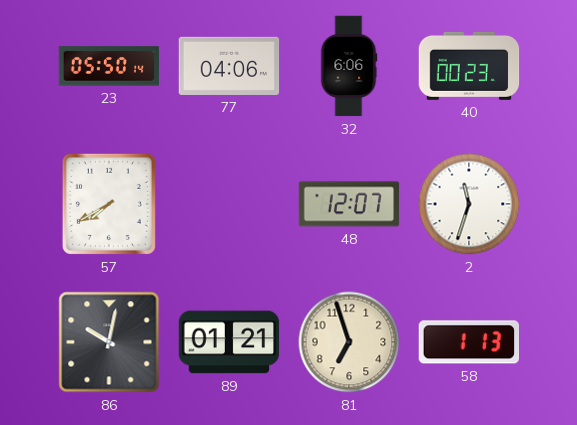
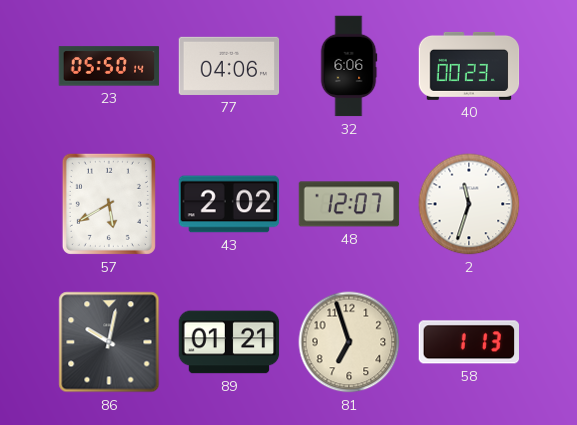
57: 7:40 -> 5:40
43: none -> 2:02
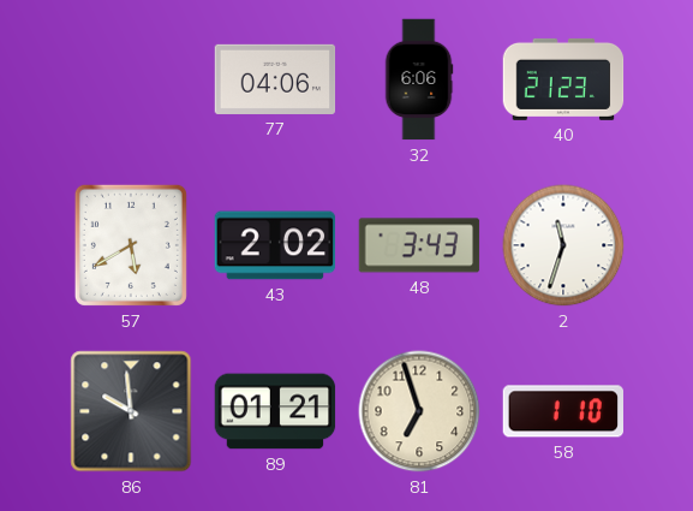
23: 05:50 -> none
40: 00:23 -> 21:23
48: 12:07 -> 3:43
86: 10:02 -> 9:59
58: 1:13 -> 1:10
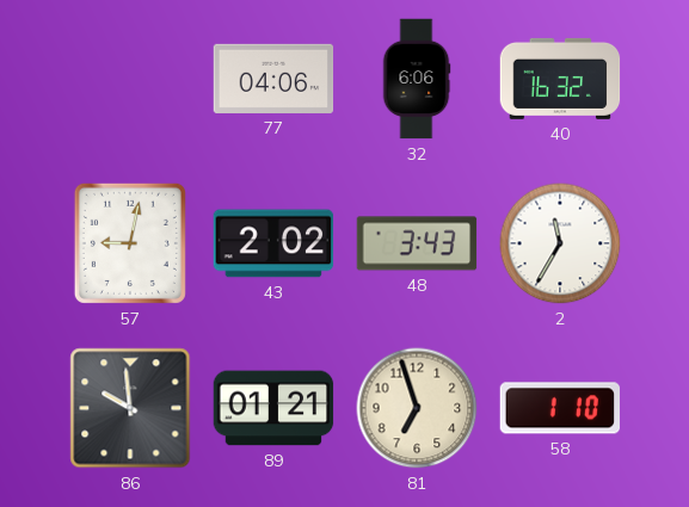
40: 21:23 -> 16:32
57: 5:40 -> 9:02
2: 11:33 -> 11:35
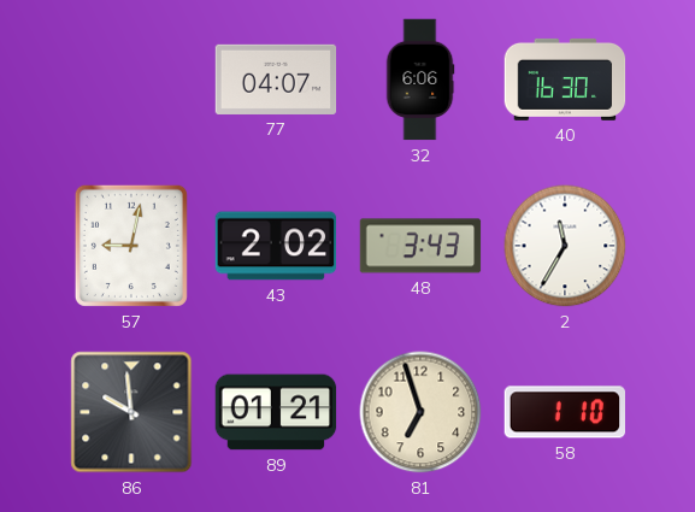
77: 04:06 -> 04:07
40: 16:32 -> 16:30
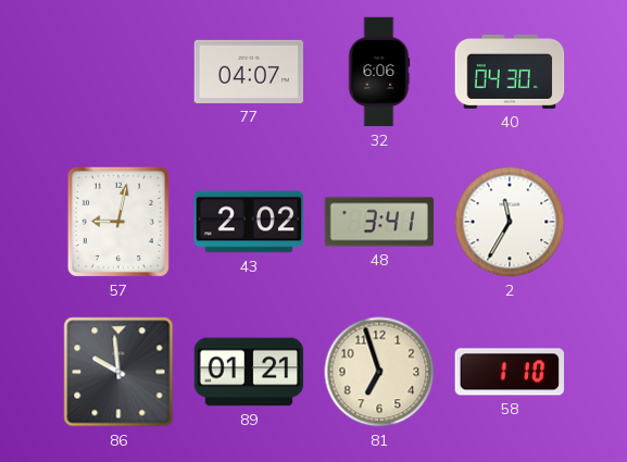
40: 16:30 -> 04:30
48: 3:43 -> 3:41
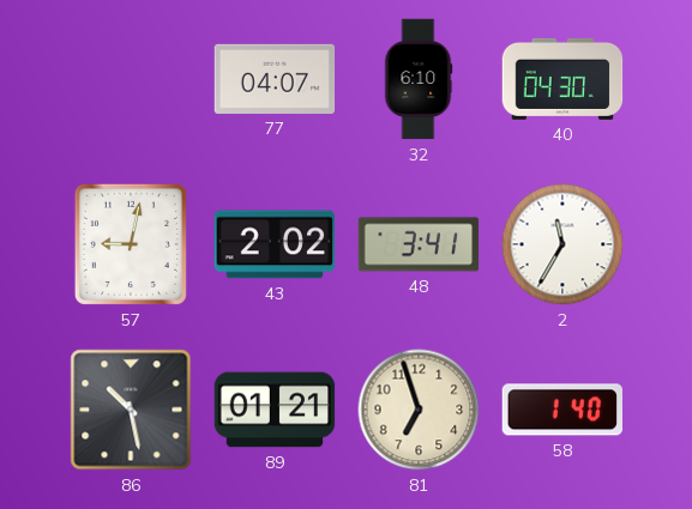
32: 6:06 -> 6:10
86: 9:59 -> 10:28
58: 1:10 -> 1:40
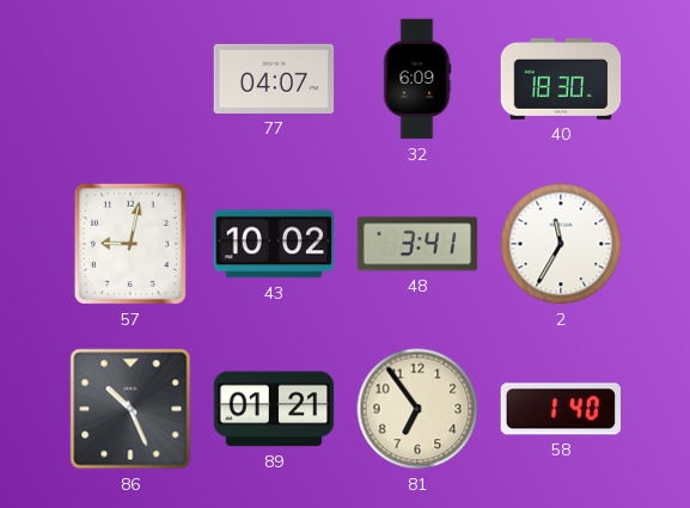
32: 6:10 -> 6:09
40: 04:30 -> 18:30
43: 2:02 -> 10:02
86: 10:28 -> 10:26
81: 6:57 -> 6:54
